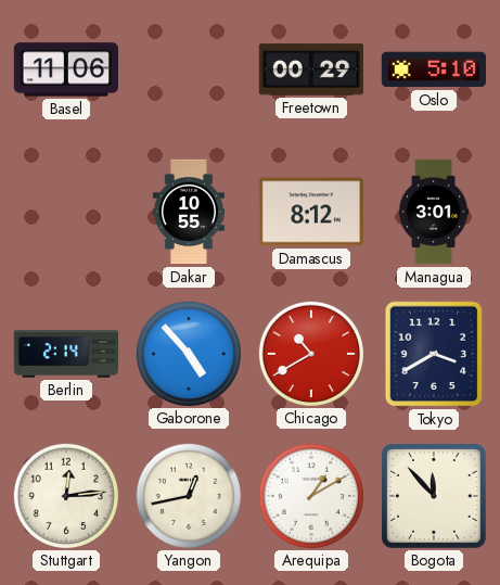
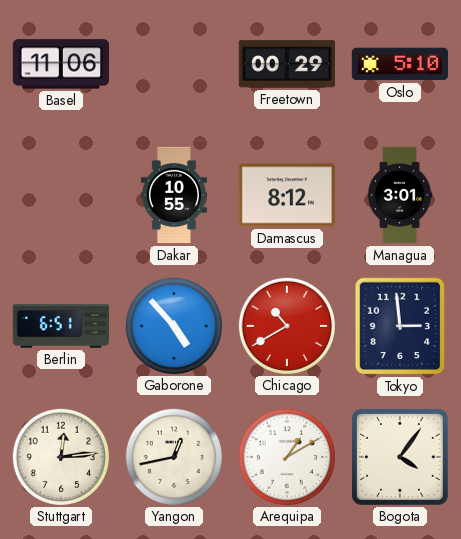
Berlin: 2:14 -> 6:51
Tokyo: 3:40 -> 2:59
Bogota: 11:53 -> 4:06
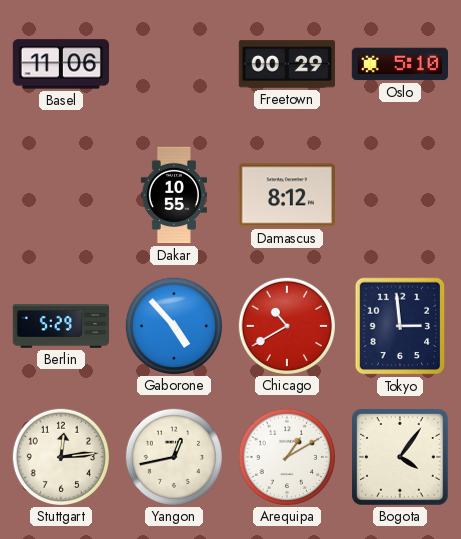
Managua: 3:01 -> none
Berlin: 6:51 -> 5:29
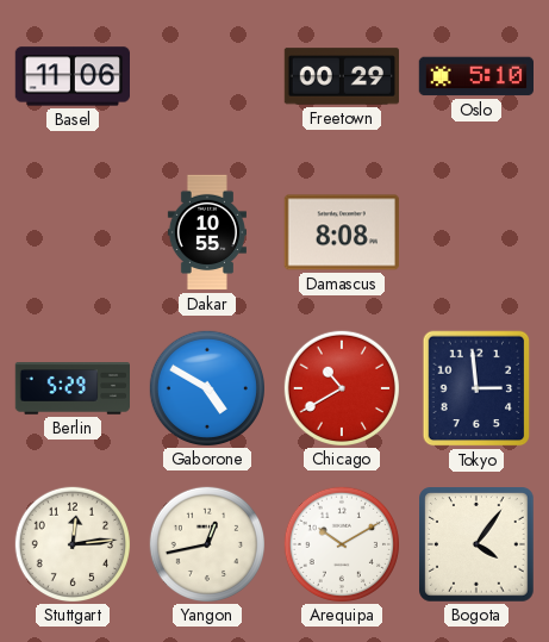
Damascus: 8:12 -> 8:08
Gaborone: 4:53 -> 4:50
Arequipa: 1:10 -> 10:10
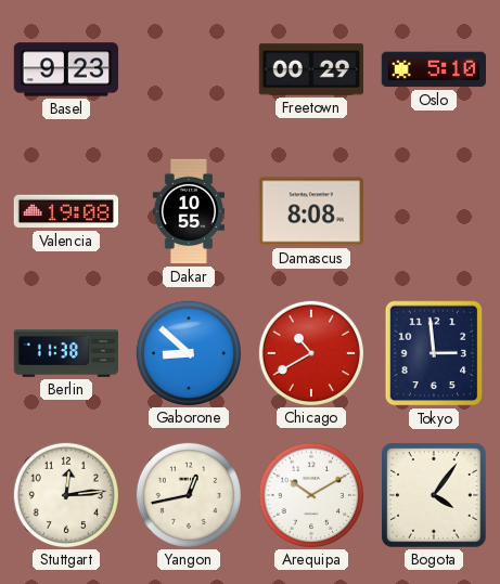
Basel: 11:06 -> 9:23
Valencia: none -> 19:08
Berlin: 5:29 -> 11:38
Gaborone: 4:50 -> 8:52
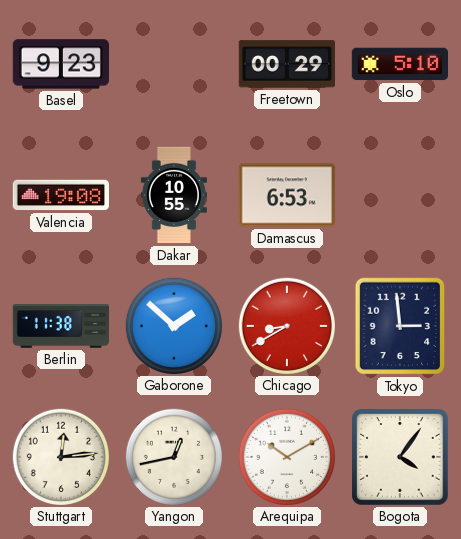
Damascus: 8:08 -> 6:53
Gaborone: 8:52 -> 1:52
Chicago: 10:40 -> 8:40
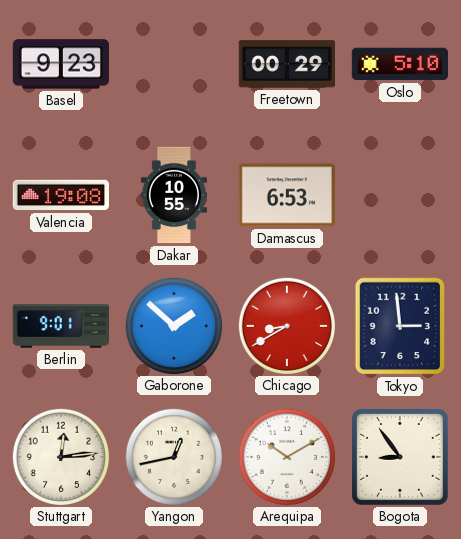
Berlin: 11:38 -> 9:01
Bogota: 4:06 -> 8:54
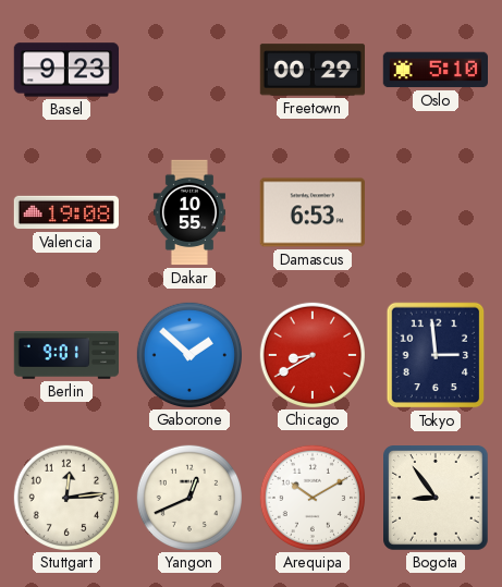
Yangon: 12:43 -> 12:41
